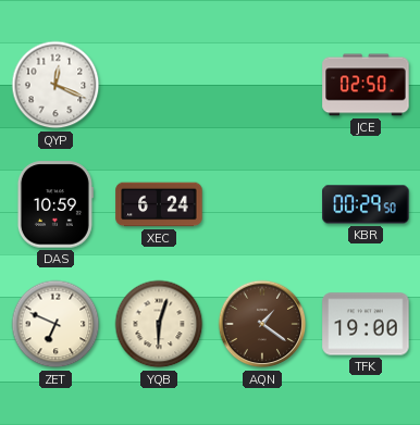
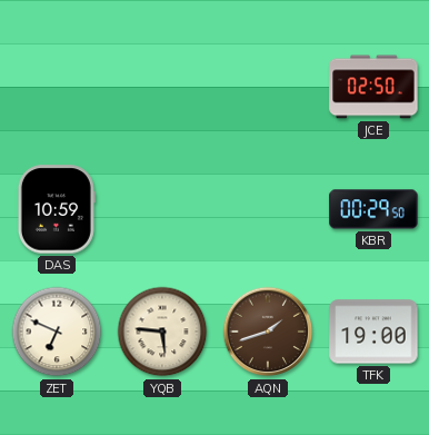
QYP: 12:19 -> none
XEC: 6:24 -> none
YQB: 6:03 -> 5:46
AQN: 1:21 -> 1:42
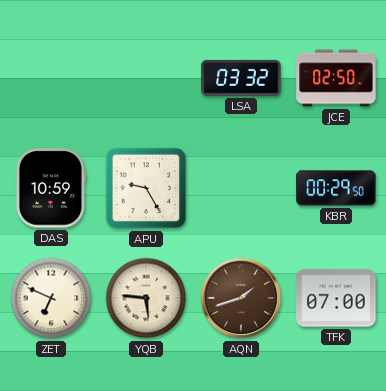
LSA: none -> 03:32
APU: none -> 9:25
TFK: 19:00 -> 07:00
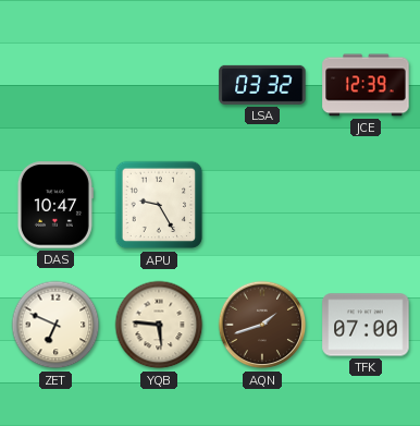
JCE: 02:50 -> 12:39
DAS: 10:59 -> 10:47
KBR: 00:29 -> none
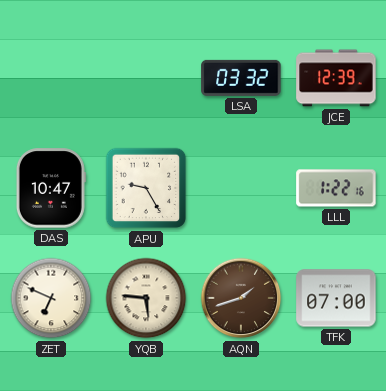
LLL: none -> 1:22
